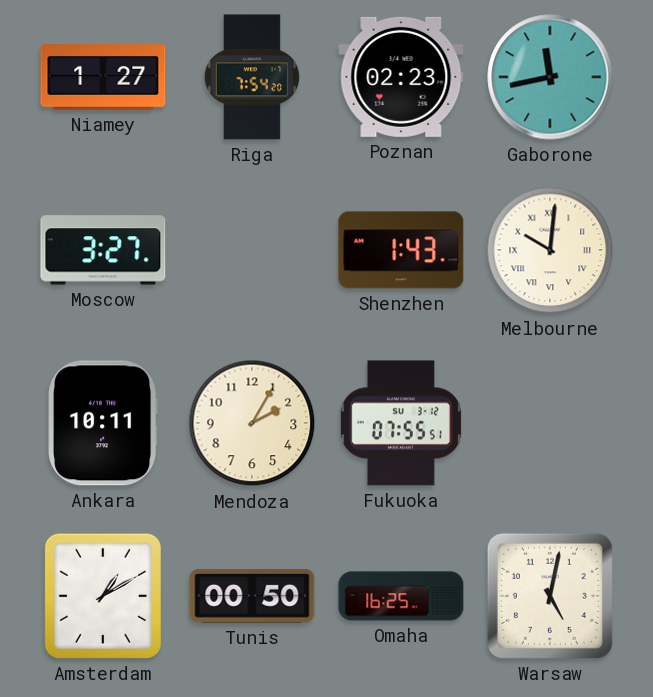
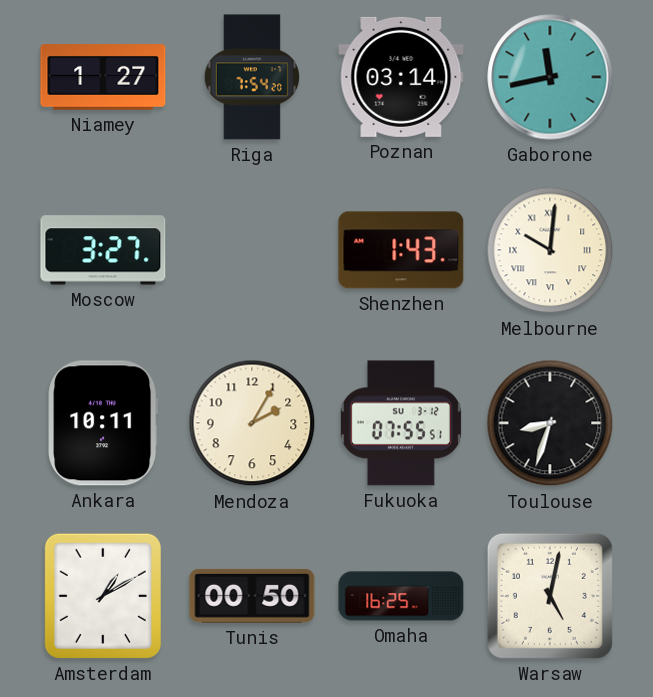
Poznan: 02:23 -> 03:14
Toulouse: none -> 8:33
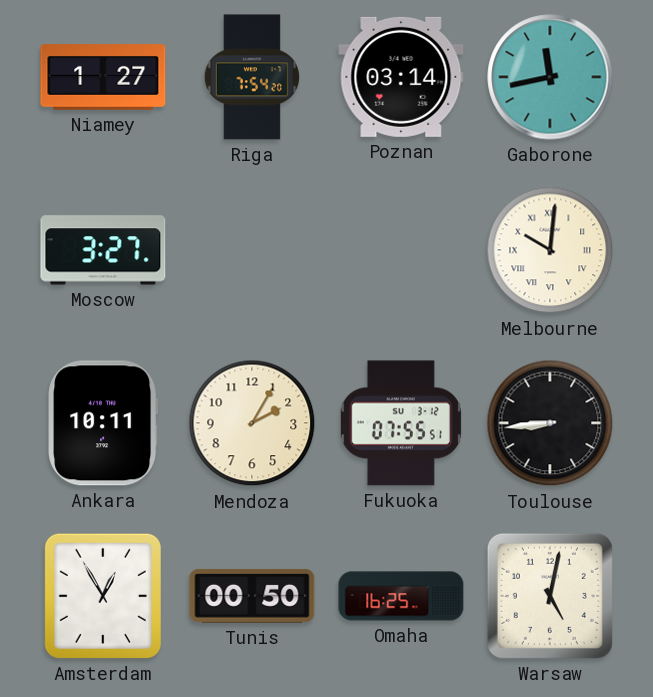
Shenzhen: 1:43 -> none
Toulouse: 8:33 -> 8:44
Amsterdam: 1:10 -> 12:55
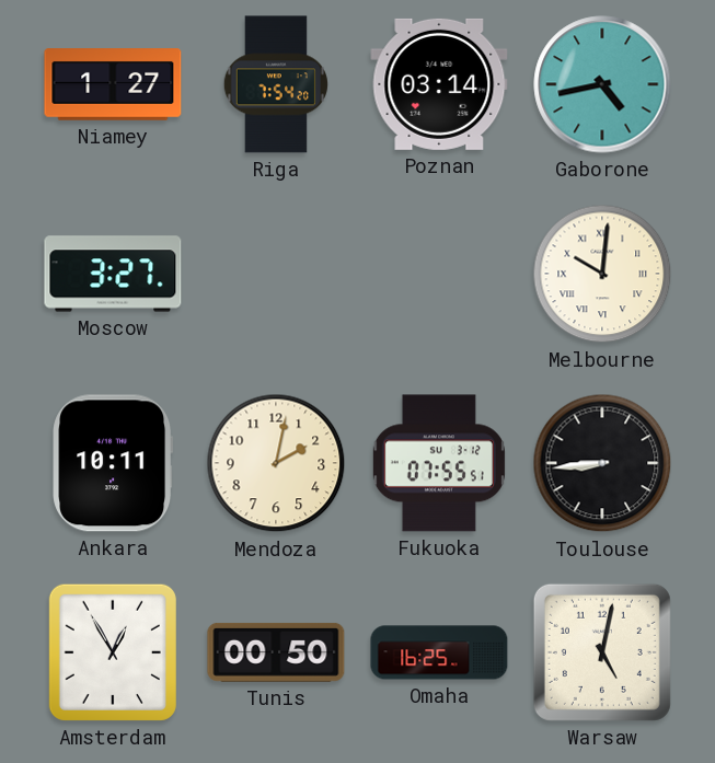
Gaborone: 11:43 -> 4:43
Mendoza: 2:05 -> 2:02
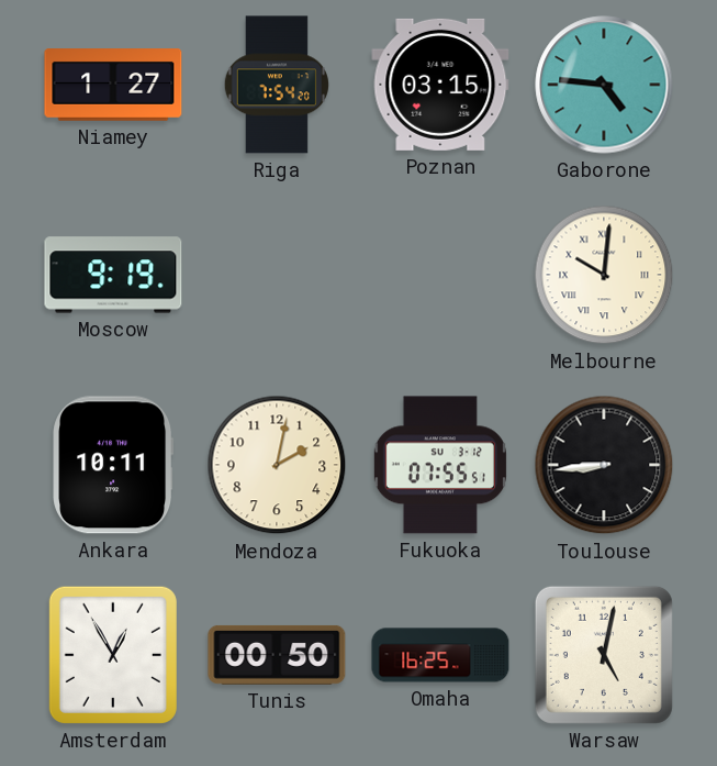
Poznan: 03:14 -> 03:15
Gaborone: 4:43 -> 4:46
Moscow: 3:27 -> 9:19
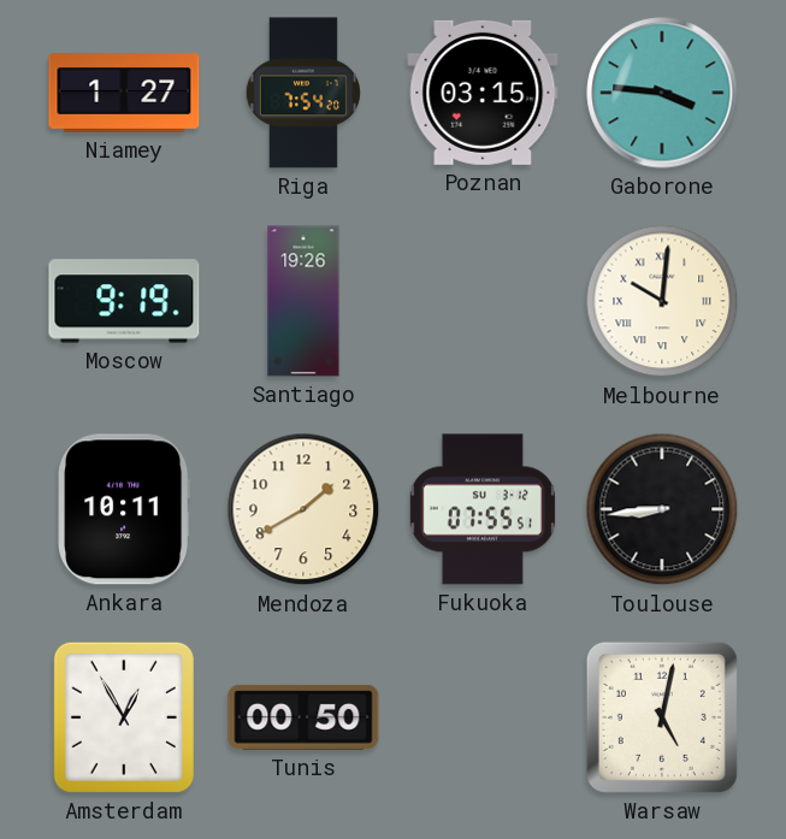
Gaborone: 4:46 -> 3:46
Santiago: none -> 19:26
Mendoza: 2:02 -> 1:40
Omaha: 16:25 -> none
